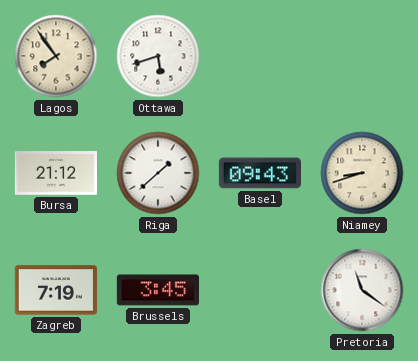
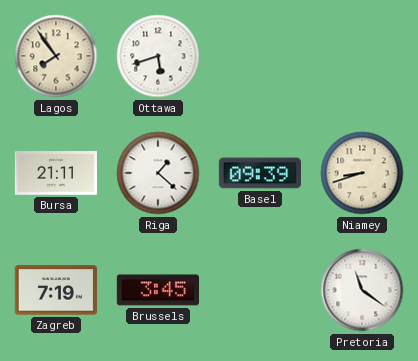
Bursa: 21:12 -> 21:11
Riga: 1:38 -> 1:22
Basel: 09:43 -> 09:39
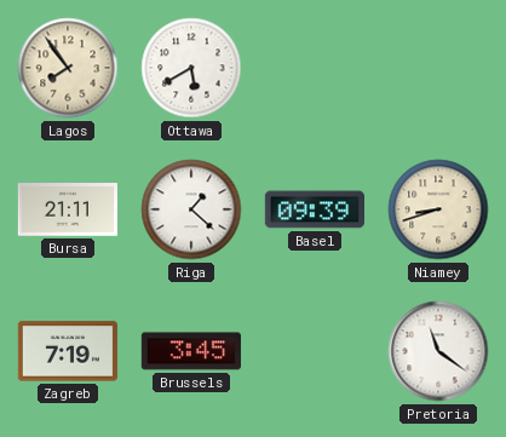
Ottawa: 5:42 -> 5:40
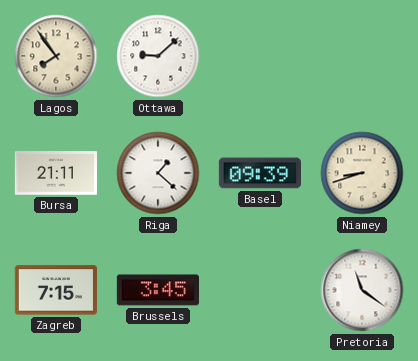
Ottawa: 5:40 -> 9:08
Zagreb: 7:19 -> 7:15
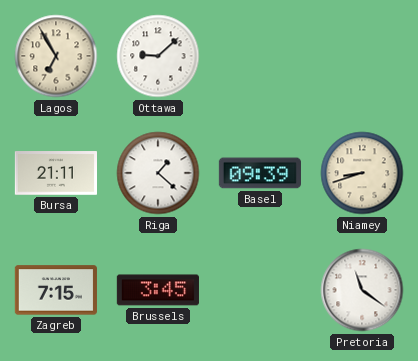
Lagos: 7:54 -> 6:55
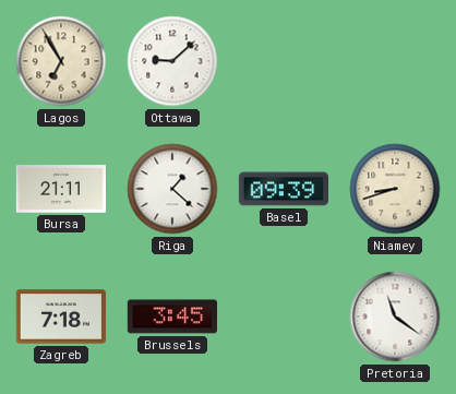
Zagreb: 7:15 -> 7:18
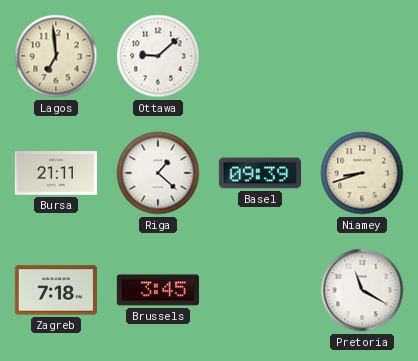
Lagos: 6:55 -> 6:59
Pretoria: 11:21 -> 11:20
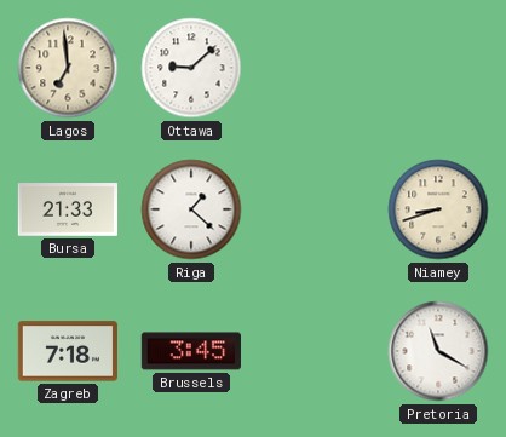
Bursa: 21:11 -> 21:33
Basel: 09:39 -> none
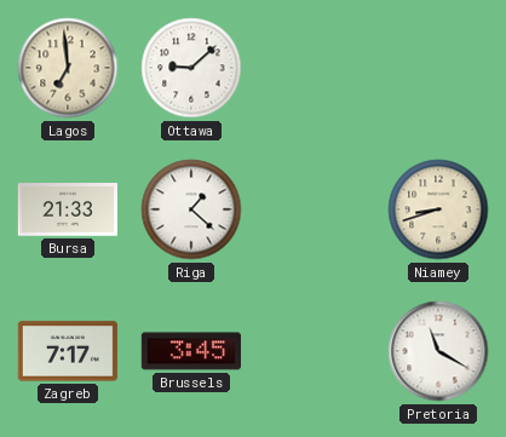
Zagreb: 7:18 -> 7:17
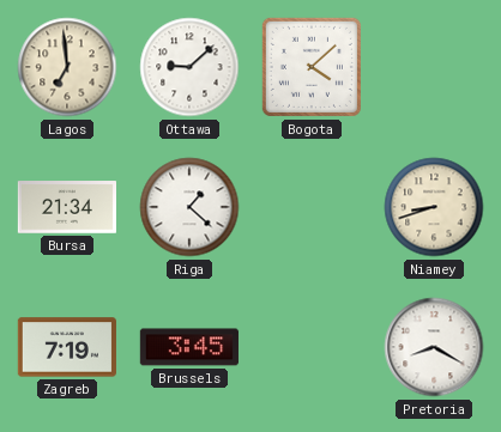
Bogota: none -> 4:08
Bursa: 21:33 -> 21:34
Zagreb: 7:17 -> 7:19
Pretoria: 11:20 -> 8:20
